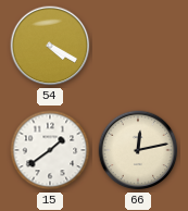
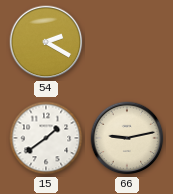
54: 4:20 -> 2:20
66: 12:13 -> 9:13
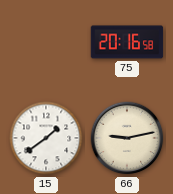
54: 2:20 -> none
75: none -> 20:16
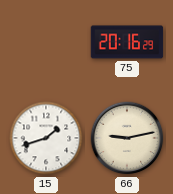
75: 20:16:58 -> 20:16:29
15: 1:39 -> 1:42
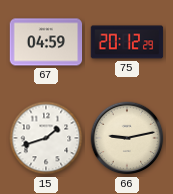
67: none -> 04:59
75: 20:16 -> 20:12
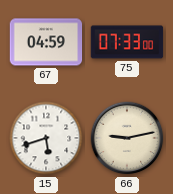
75: 20:12 -> 07:33
15: 1:42 -> 5:42
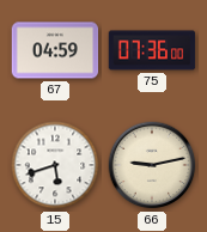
75: 07:33 -> 07:36
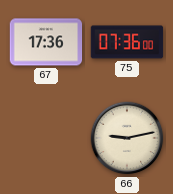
67: 04:59 -> 17:36
15: 5:42 -> none
